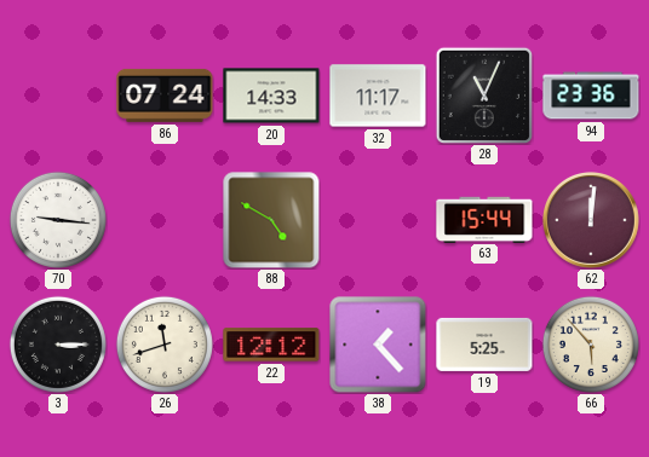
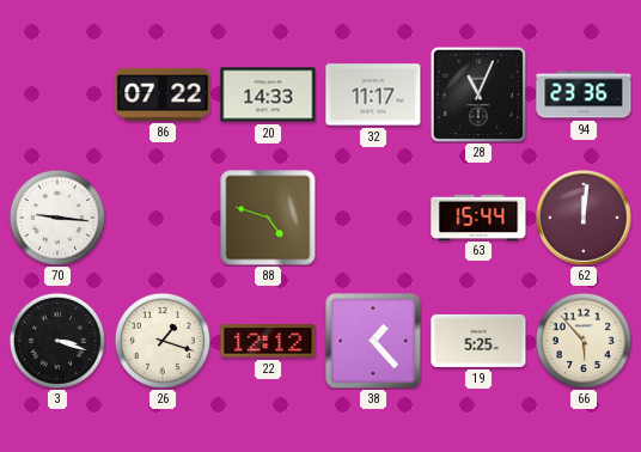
86: 07:24 -> 07:22
88: 4:50 -> 4:48
3: 3:15 -> 3:18
26: 11:42 -> 1:18
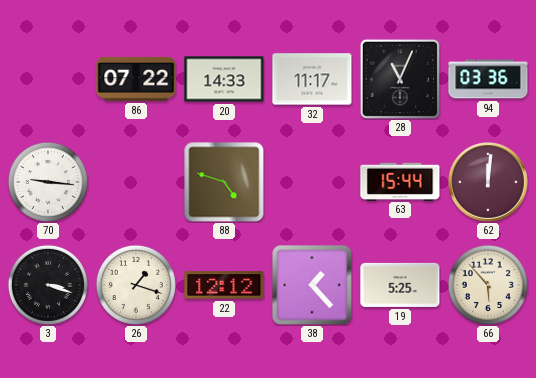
94: 23:36 -> 03:36
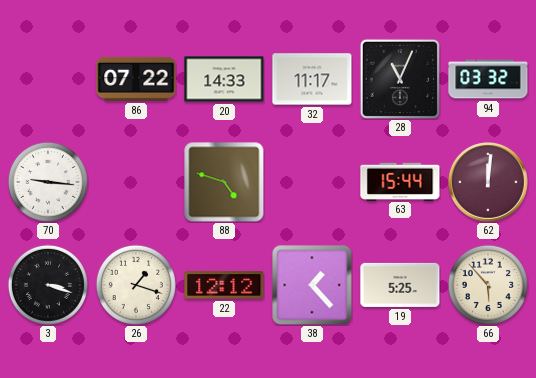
94: 03:36 -> 03:32
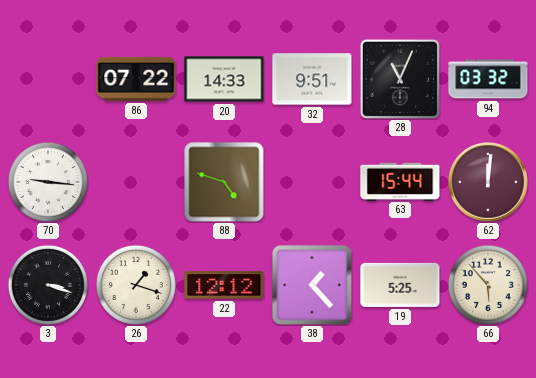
32: 11:17 -> 9:51
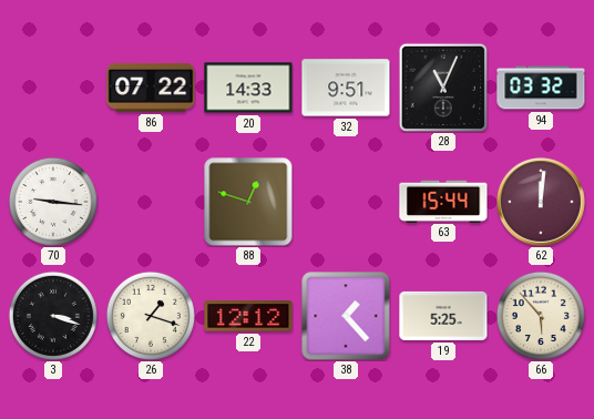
88: 4:48 -> 12:48
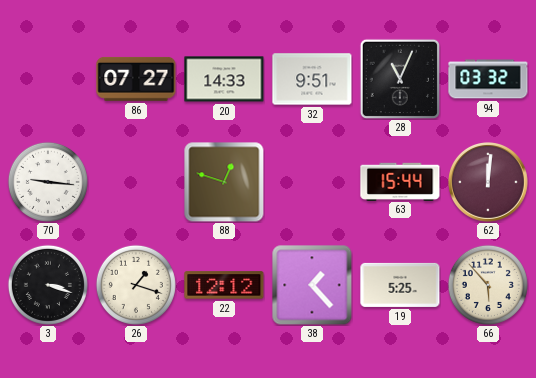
86: 07:22 -> 07:27
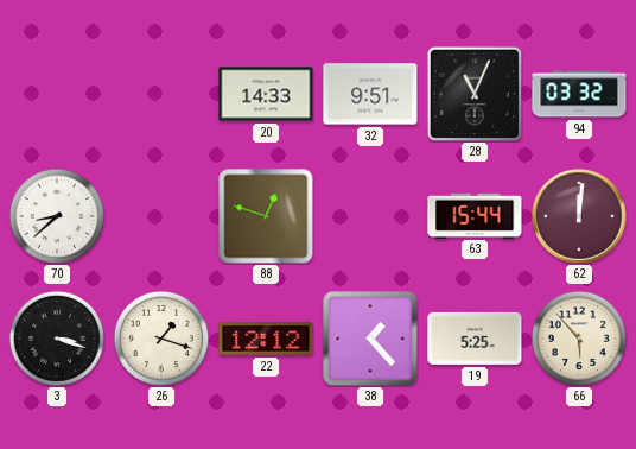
86: 07:27 -> none
70: 9:16 -> 8:38
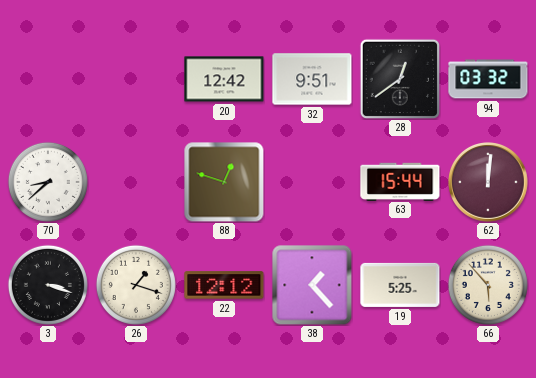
20: 14:33 -> 12:42
28: 11:04 -> 12:39
